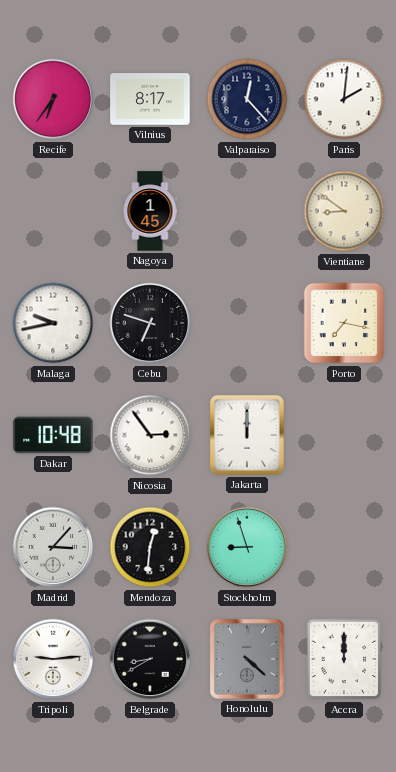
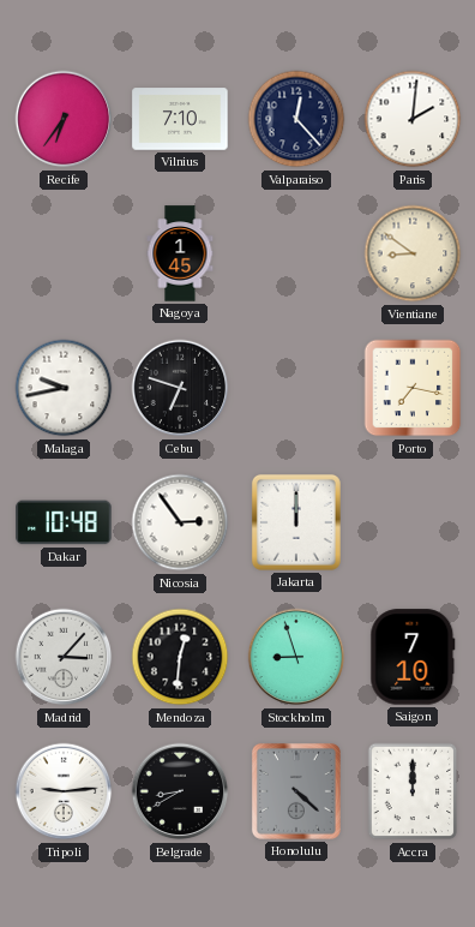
Vilnius: 8:17 -> 7:10
Saigon: none -> 7:10
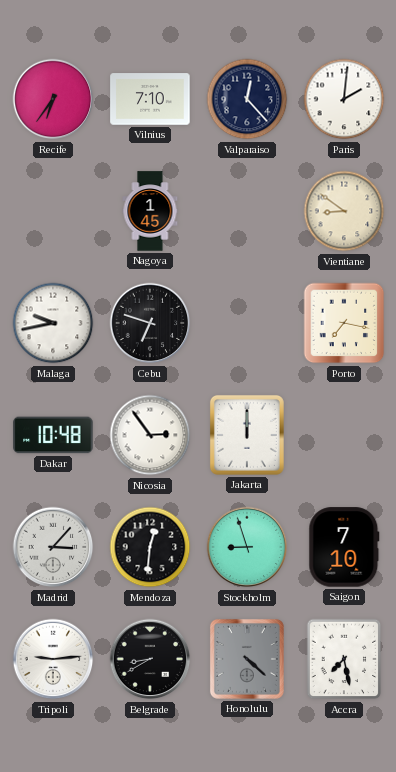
Accra: 12:00 -> 7:28
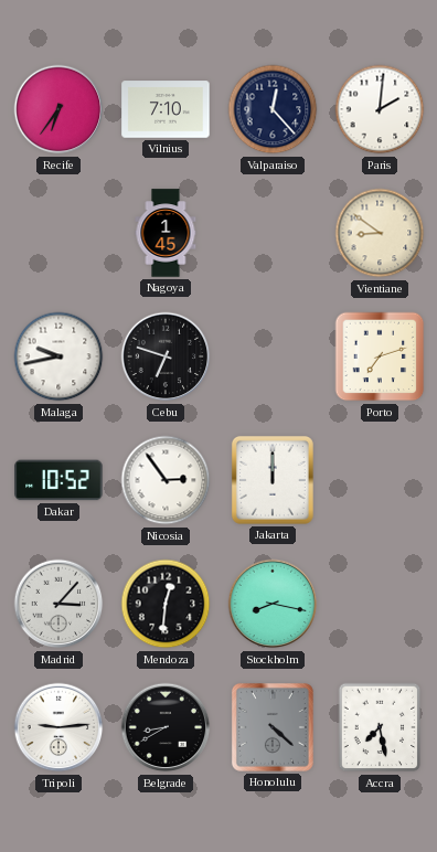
Porto: 7:17 -> 7:12
Dakar: 10:48 -> 10:52
Stockholm: 8:57 -> 8:17
Saigon: 7:10 -> none
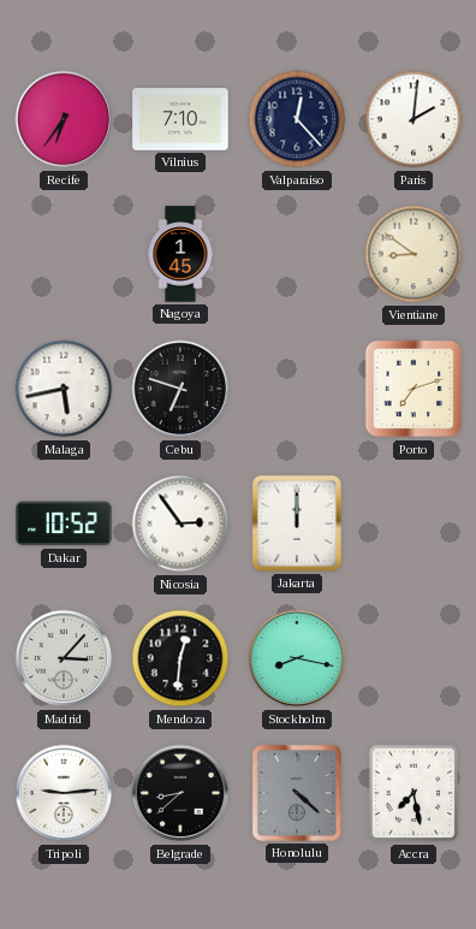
Malaga: 9:43 -> 5:43
Belgrade: 8:40 -> 8:38
